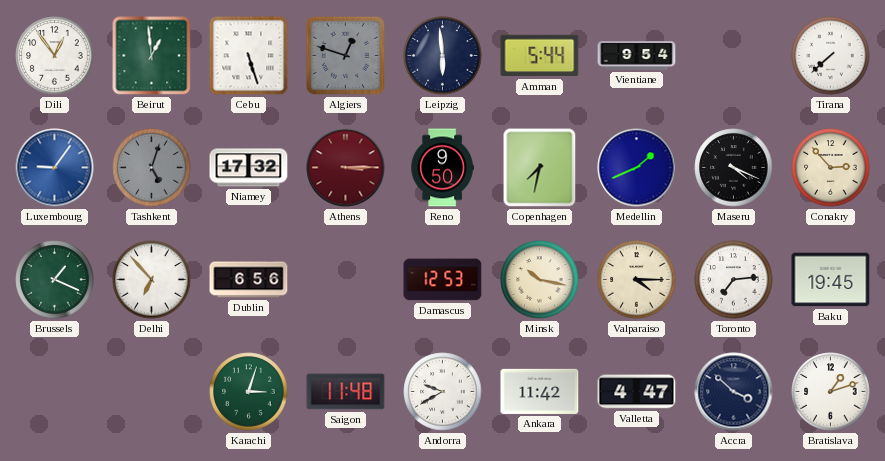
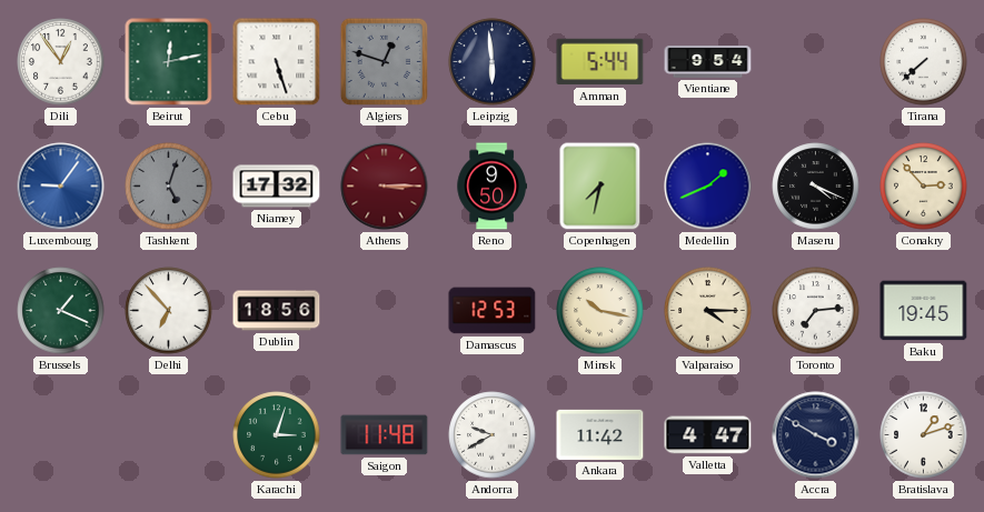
Beirut: 12:59 -> 12:13
Dublin: 6:56 -> 18:56
Accra: 3:52 -> 3:50
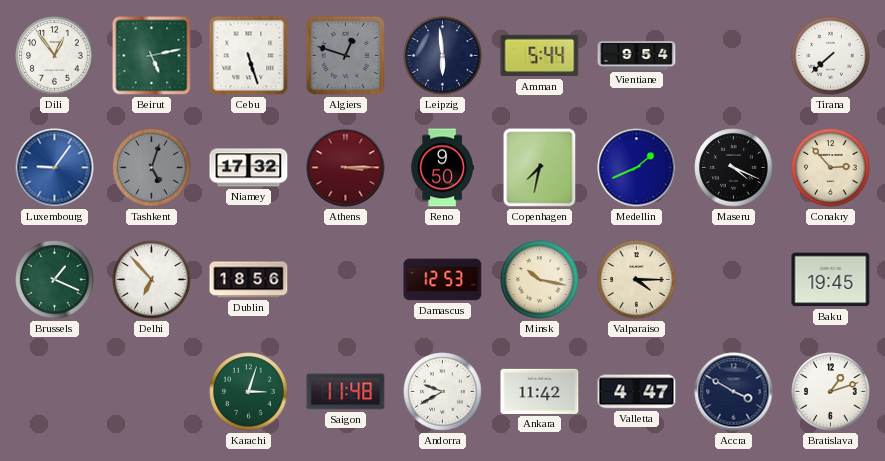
Beirut: 12:13 -> 5:13
Toronto: 7:14 -> none
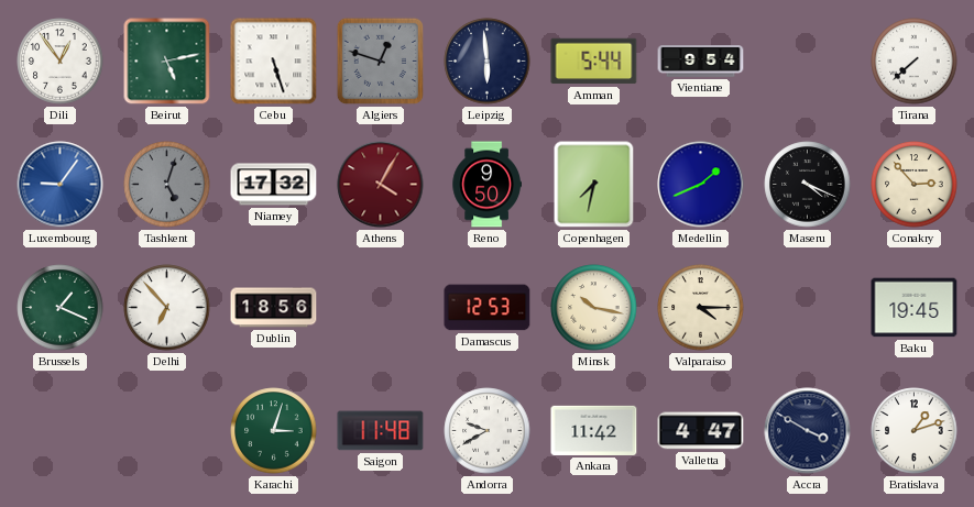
Athens: 3:15 -> 4:05
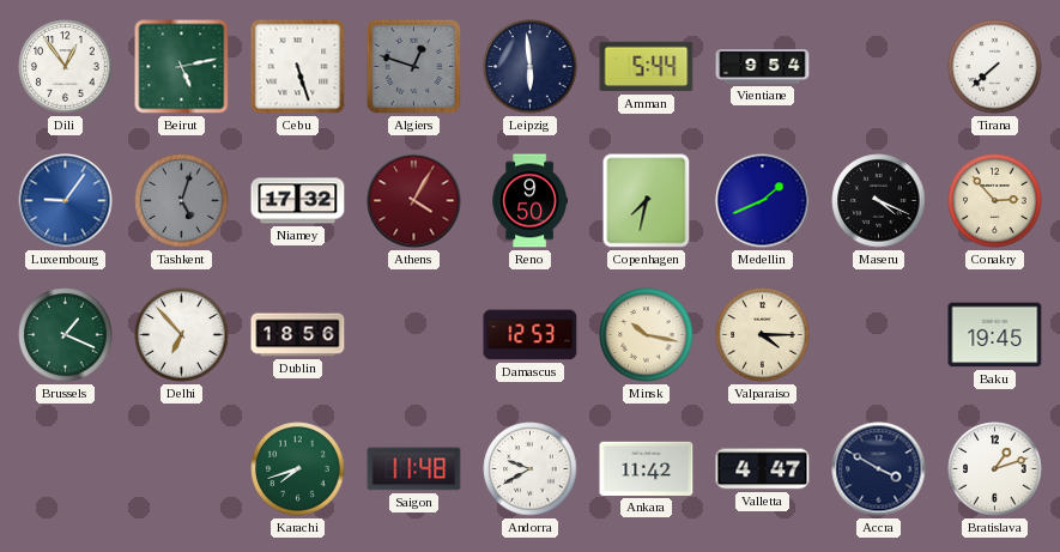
Karachi: 3:03 -> 7:42
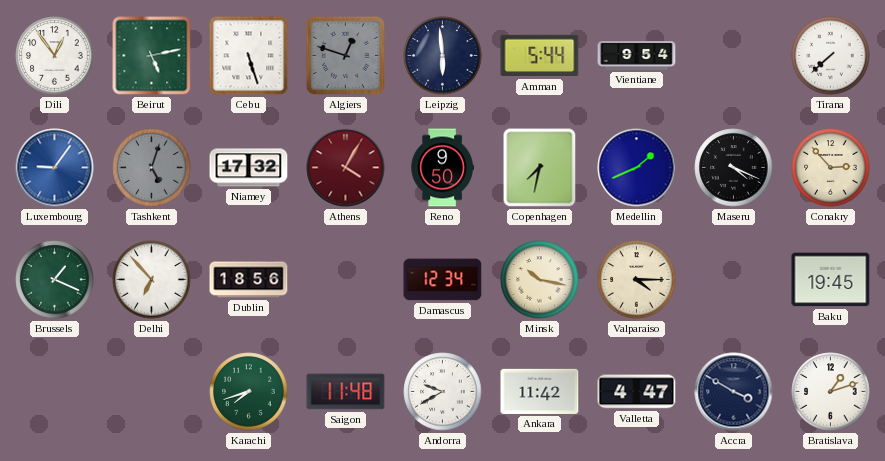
Damascus: 12:53 -> 12:34
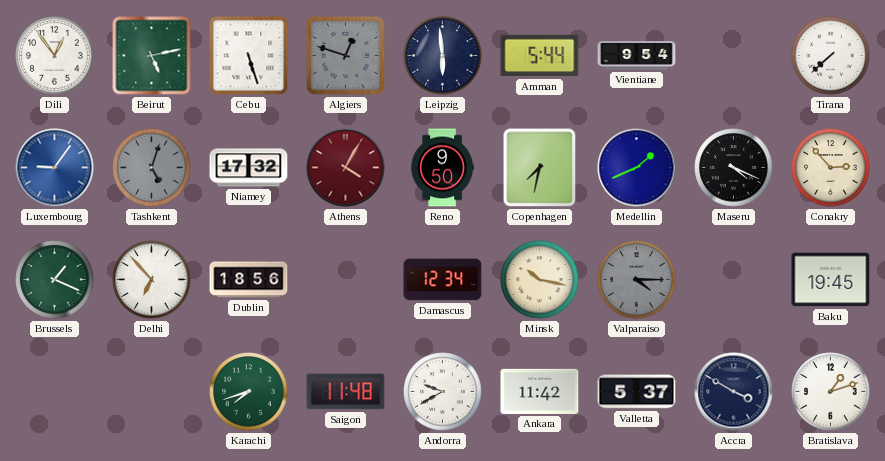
Valparaiso dial: cream -> grey
Valletta: 4:47 -> 5:37
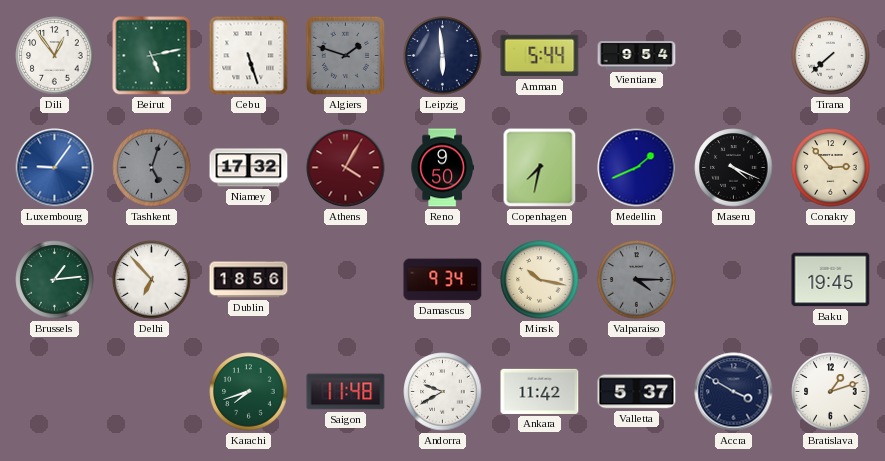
Algiers: 12:48 -> 1:48
Brussels: 1:19 -> 1:14
Damascus: 12:34 -> 9:34
